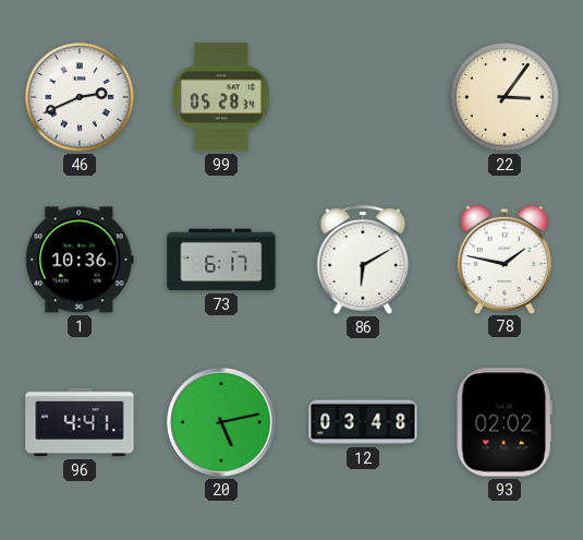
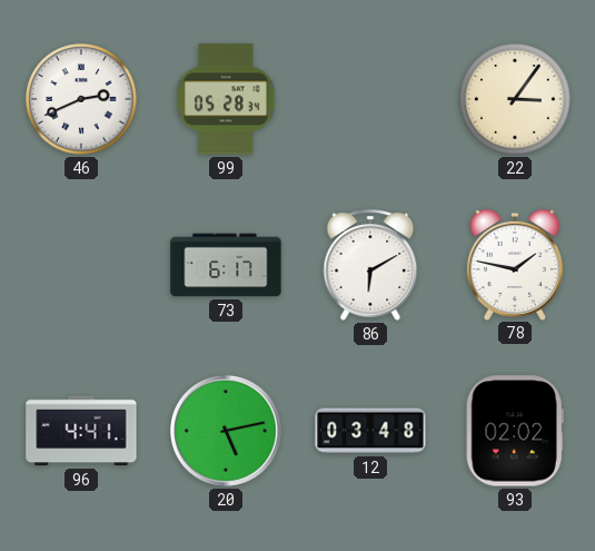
1: 10:36 -> none
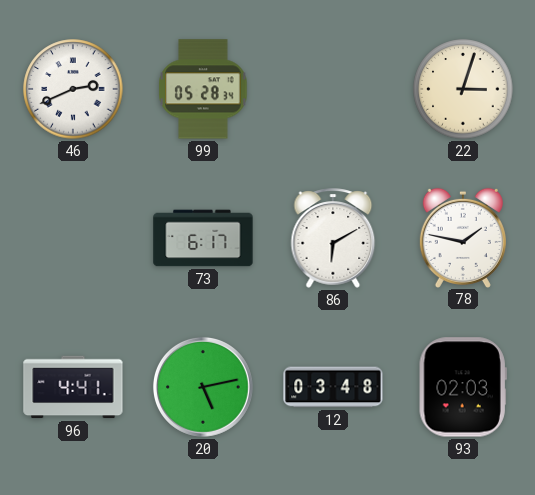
22: 3:06 -> 3:03
93: 02:02 -> 02:03
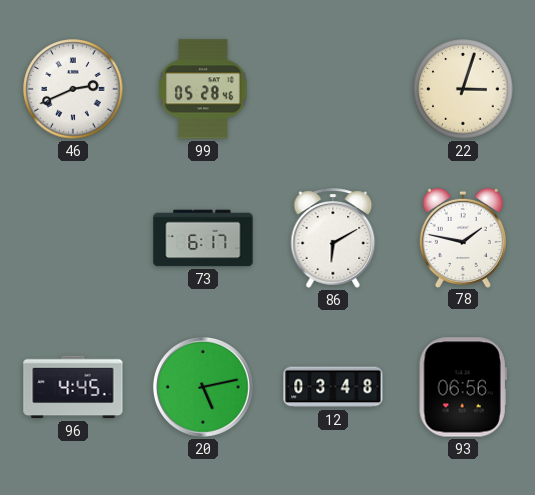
99: 05:28:34 -> 05:28:46
96: 4:41 -> 4:45
93: 02:03 -> 06:56
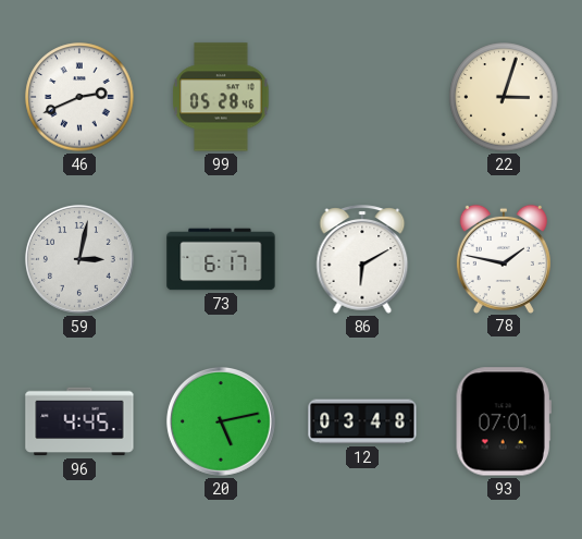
59: none -> 3:02
93: 06:56 -> 07:01
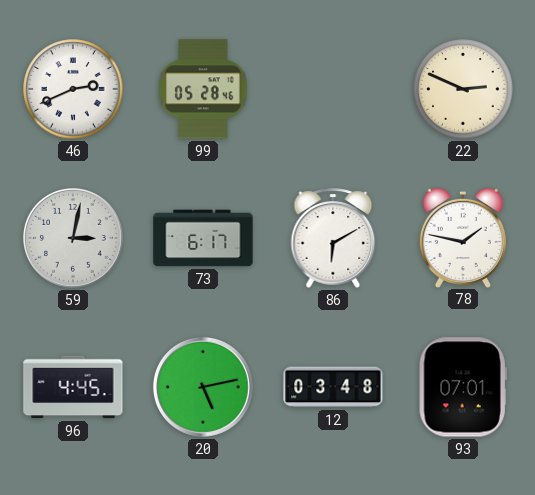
22: 3:03 -> 2:49
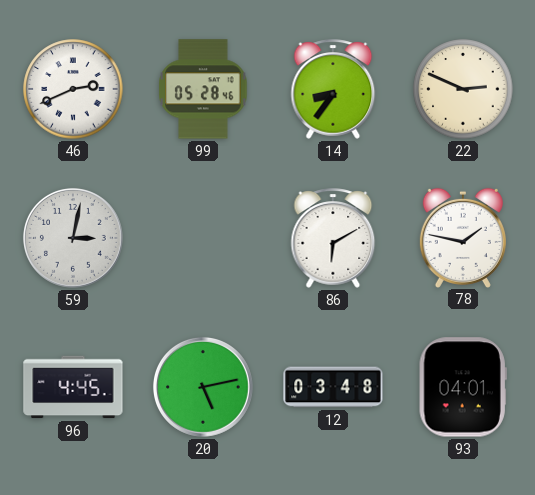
14: none -> 8:36
73: 6:17 -> none
93: 07:01 -> 04:01
